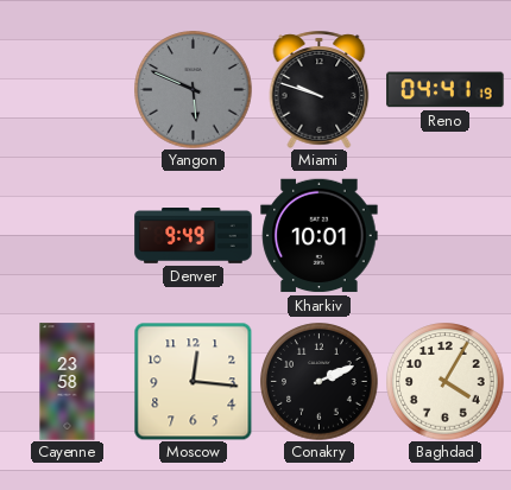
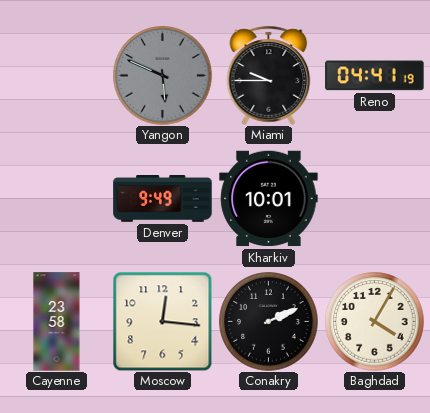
Miami: 9:48 -> 9:45
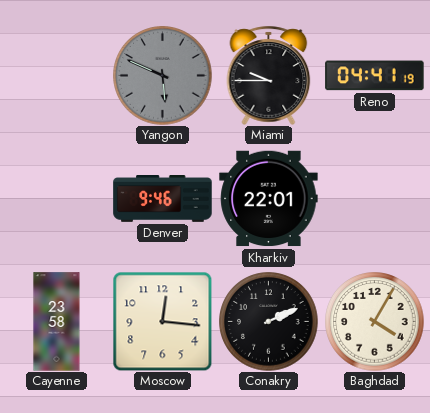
Denver: 9:49 -> 9:46
Kharkiv: 10:01 -> 22:01
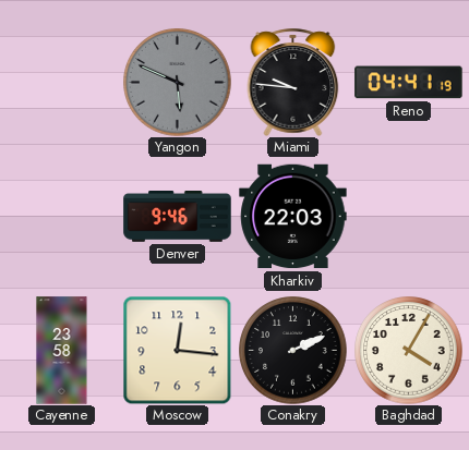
Miami: 9:45 -> 9:46
Kharkiv: 22:01 -> 22:03
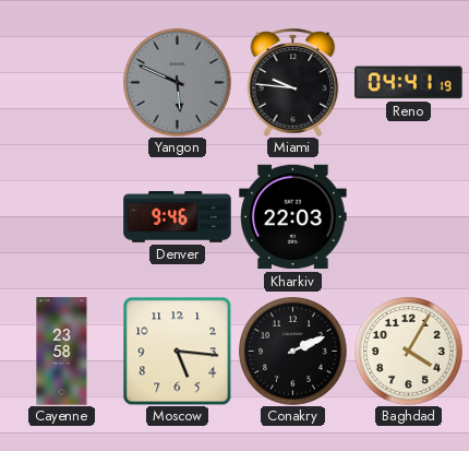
Moscow: 12:16 -> 5:16
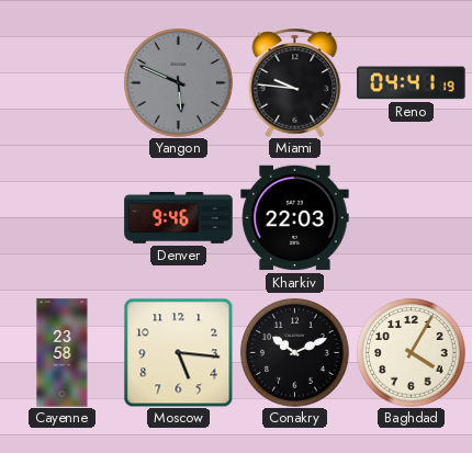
Conakry: 2:11 -> 10:11
